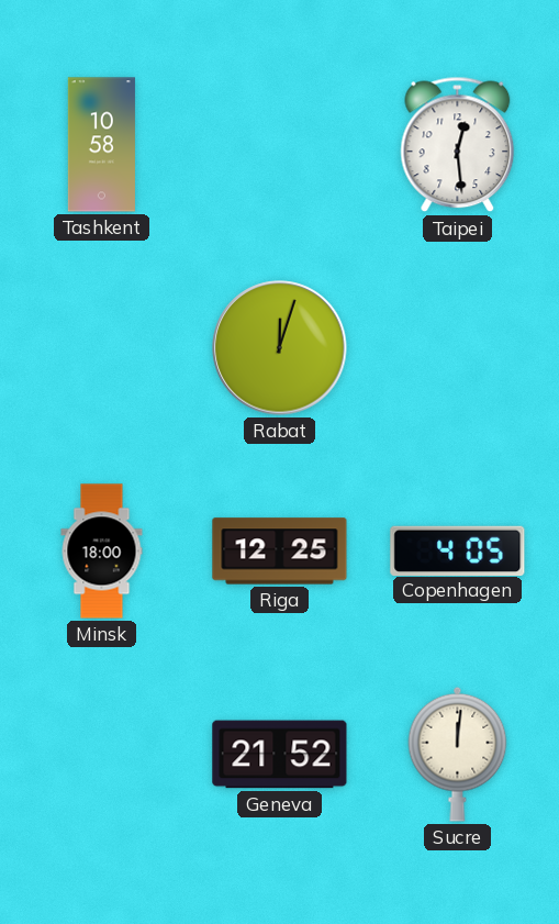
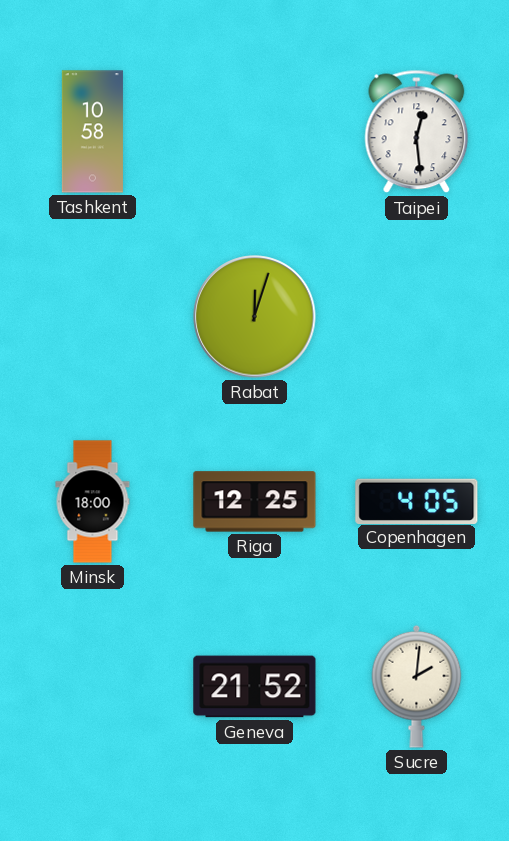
Sucre: 12:01 -> 2:01
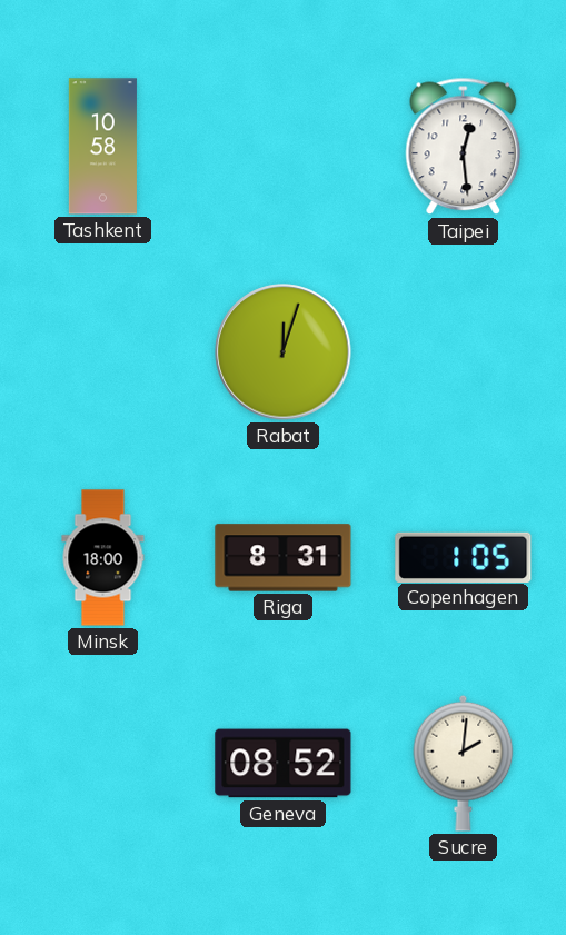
Riga: 12:25 -> 8:31
Copenhagen: 4:05 -> 1:05
Geneva: 21:52 -> 08:52
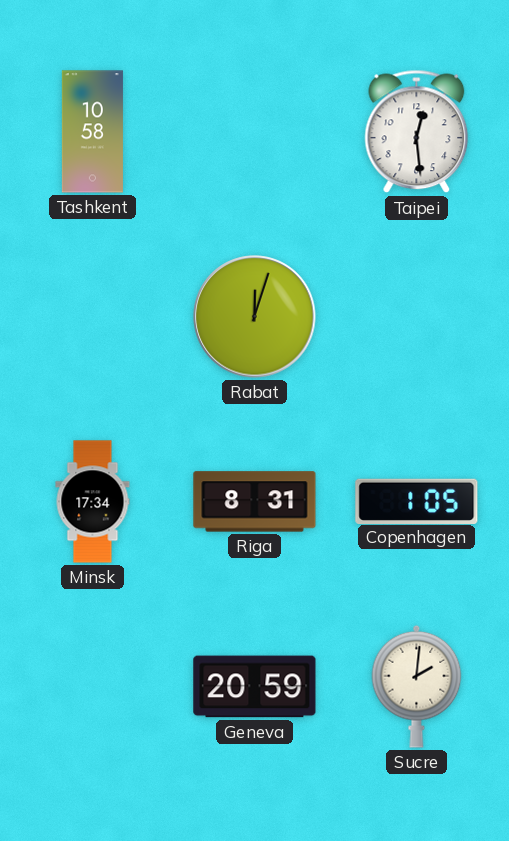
Minsk: 18:00 -> 17:34
Geneva: 08:52 -> 20:59
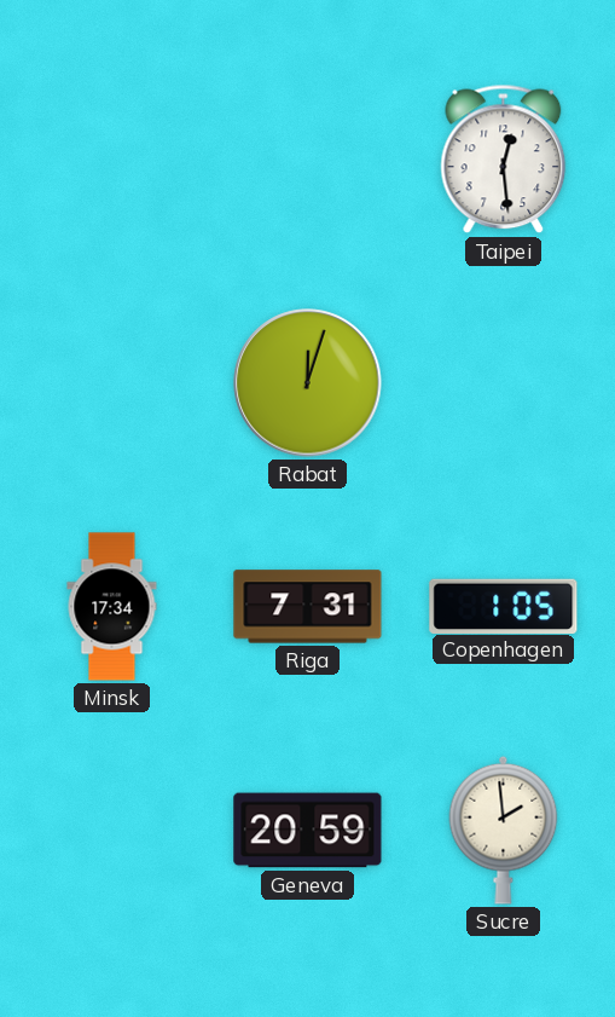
Tashkent: 10:58 -> none
Riga: 8:31 -> 7:31
Sucre: 2:01 -> 1:59
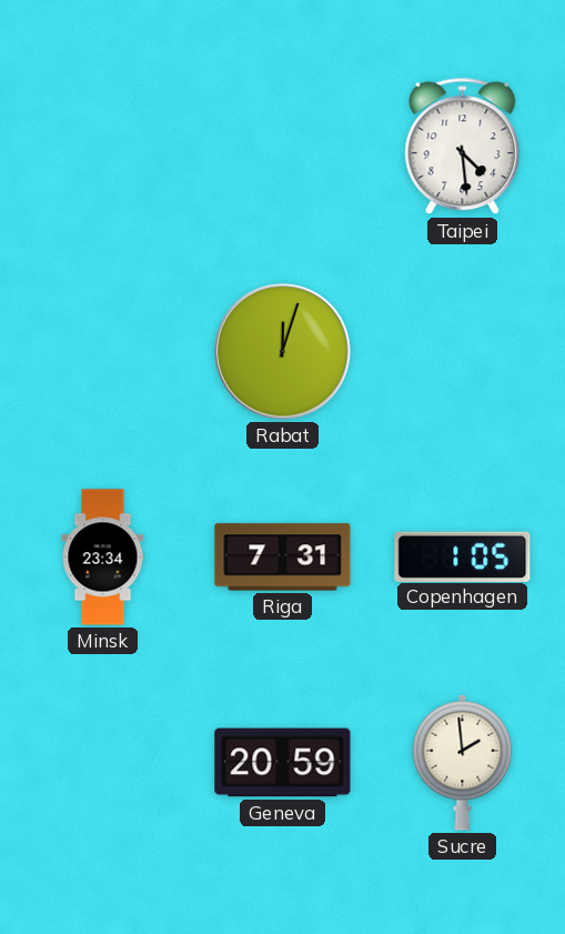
Taipei: 12:29 -> 4:29
Minsk: 17:34 -> 23:34
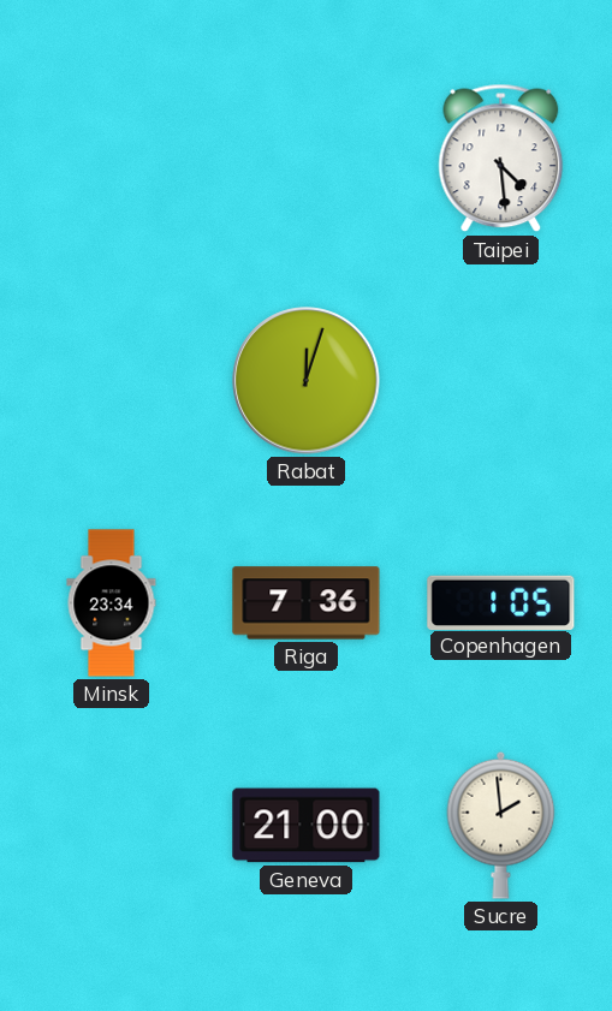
Riga: 7:31 -> 7:36
Geneva: 20:59 -> 21:00
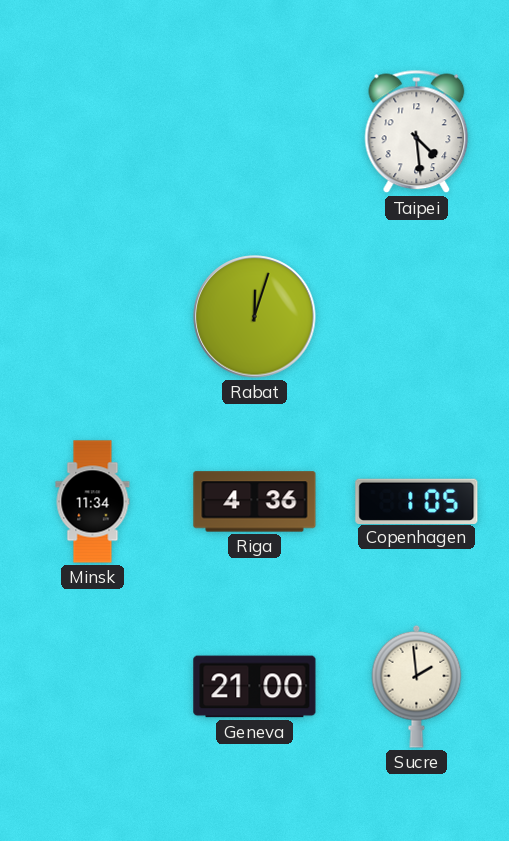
Minsk: 23:34 -> 11:34
Riga: 7:36 -> 4:36
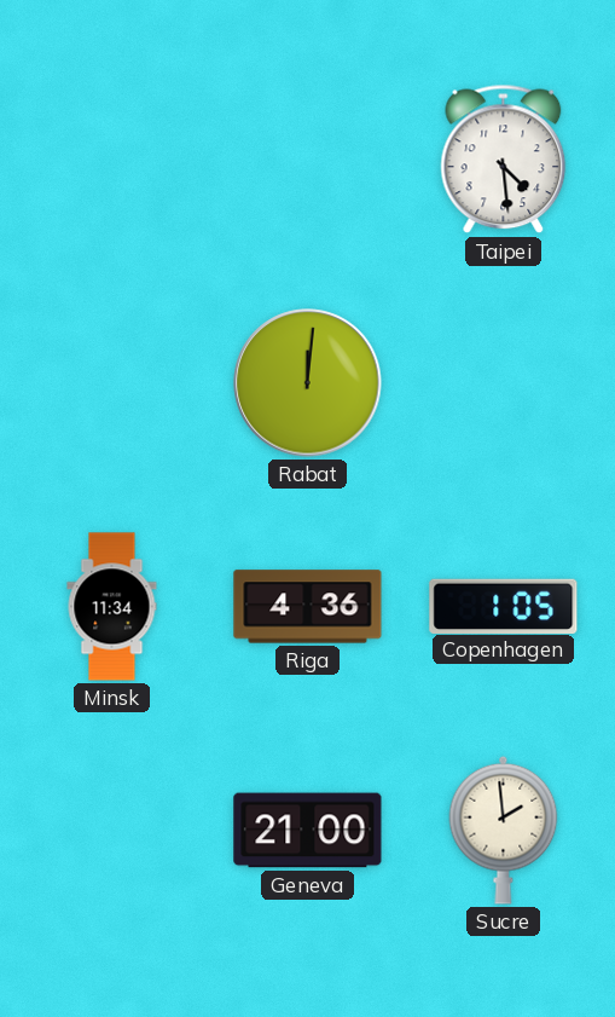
Rabat: 12:03 -> 12:01
